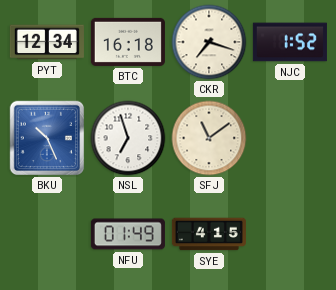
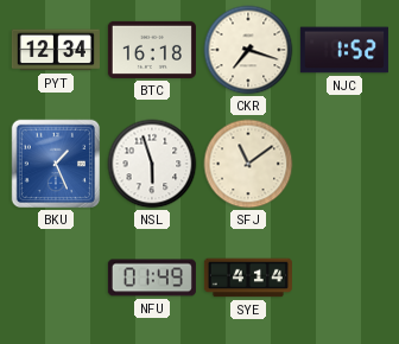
BKU: 10:26 -> 1:26
NSL: 6:57 -> 5:57
SYE: 4:15 -> 4:14
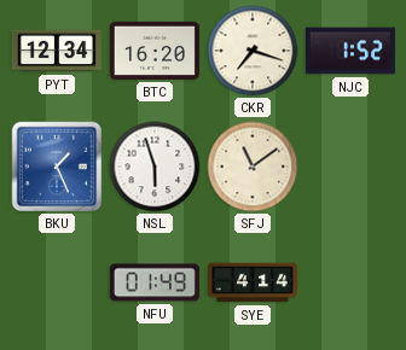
BTC: 16:18 -> 16:20
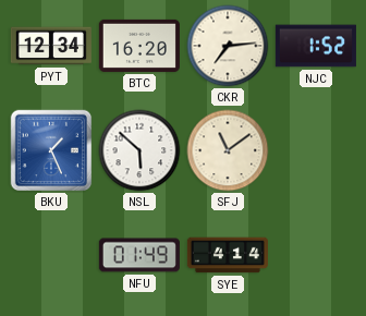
CKR: 7:18 -> 7:14
NSL: 5:57 -> 5:52
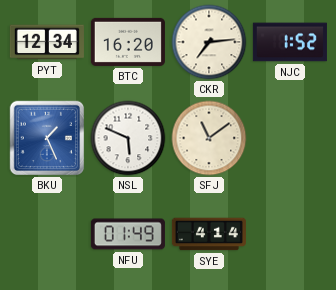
NSL: 5:52 -> 5:49
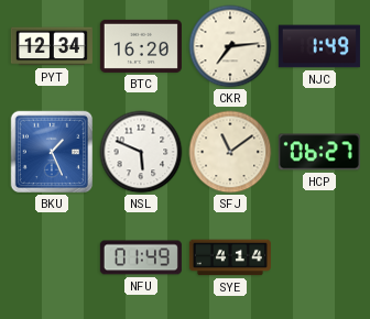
NJC: 1:52 -> 1:49
HCP: none -> 06:27
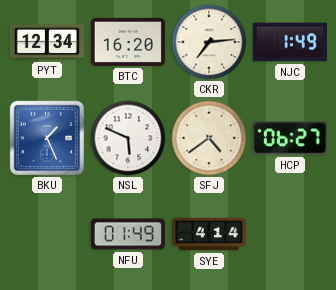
SFJ: 11:09 -> 4:39
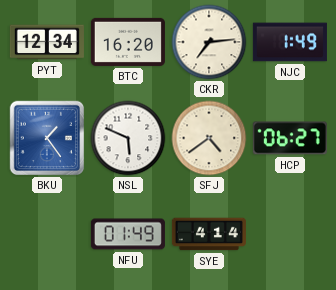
BKU: 1:26 -> 1:24
